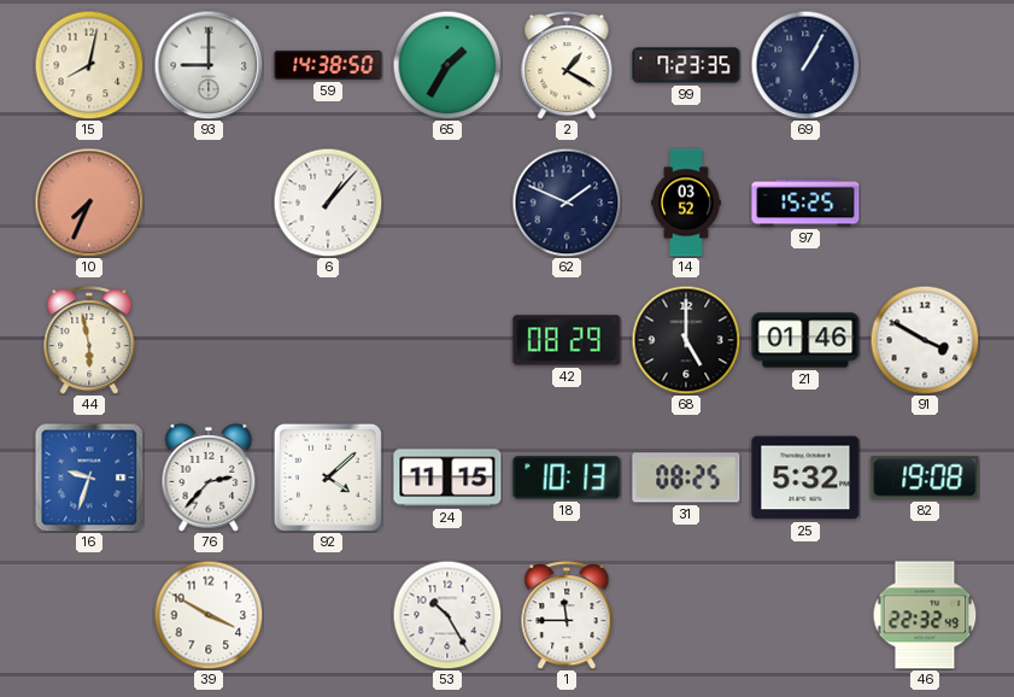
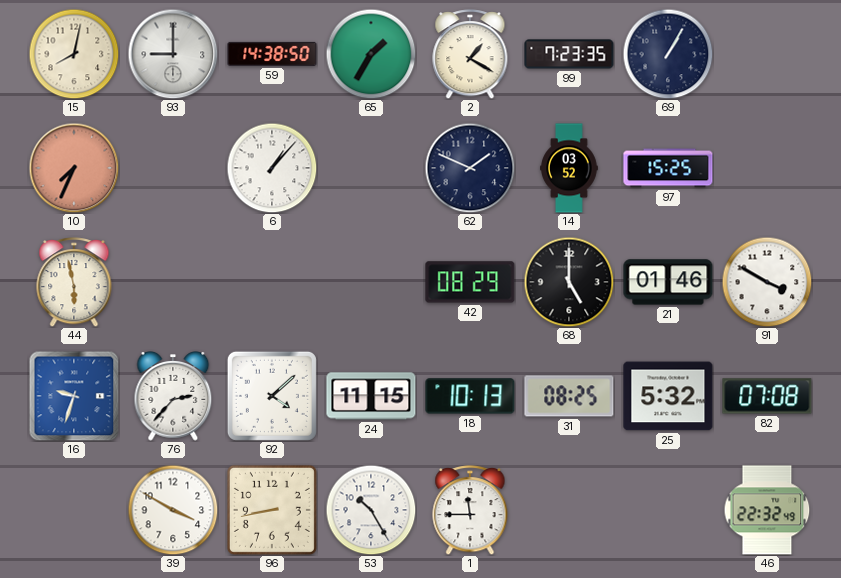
82: 19:08 -> 07:08
96: none -> 8:43
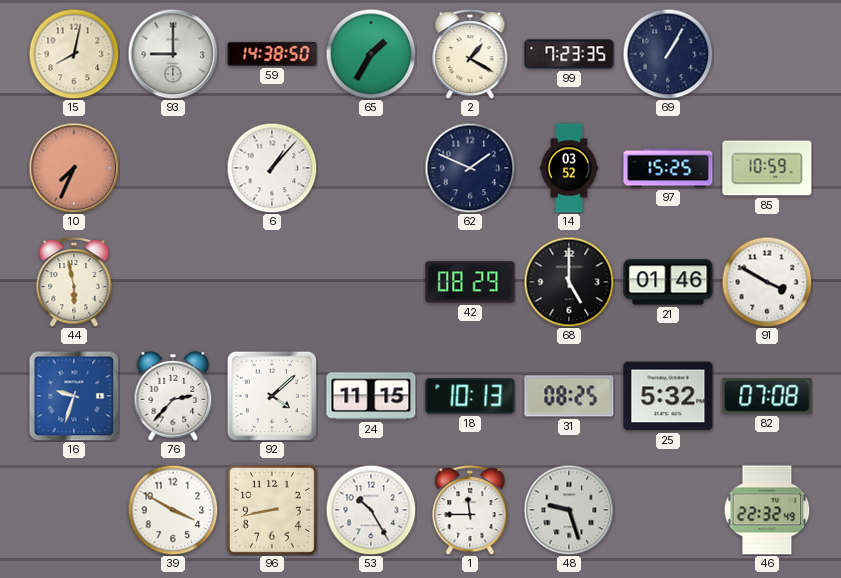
85: none -> 10:59
48: none -> 9:27
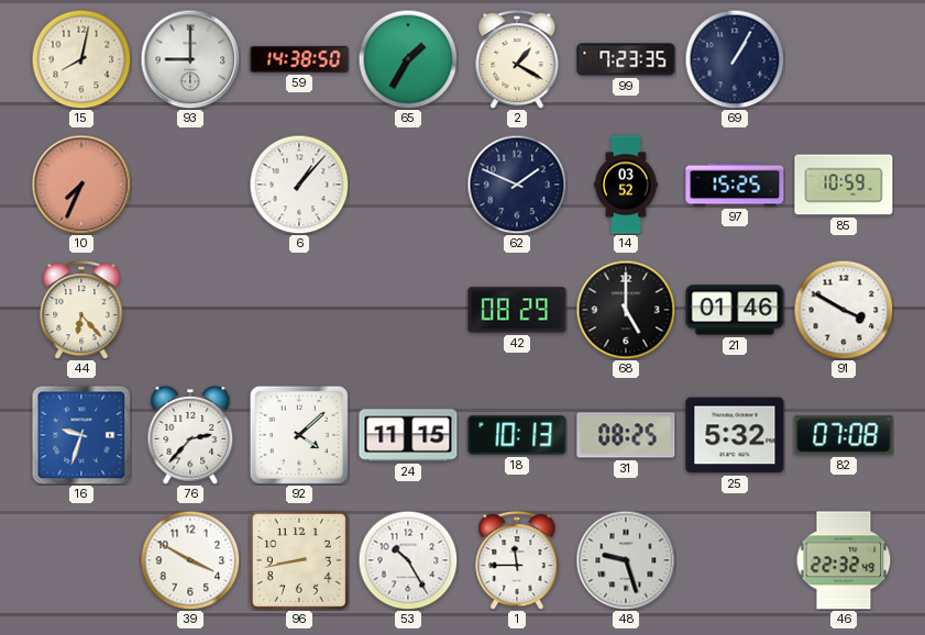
44: 5:58 -> 6:23
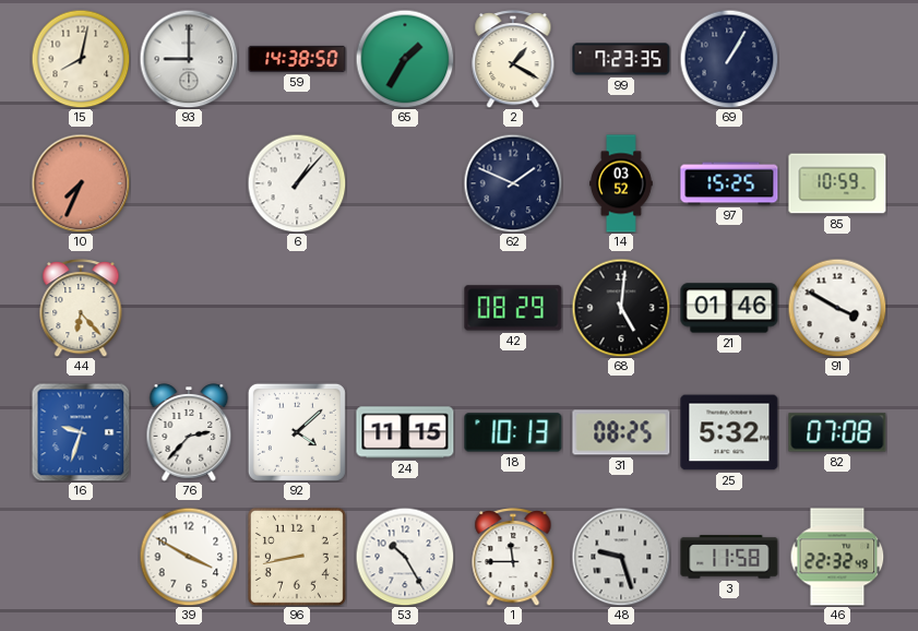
68: 5:00 -> 5:01
3: none -> 11:58
